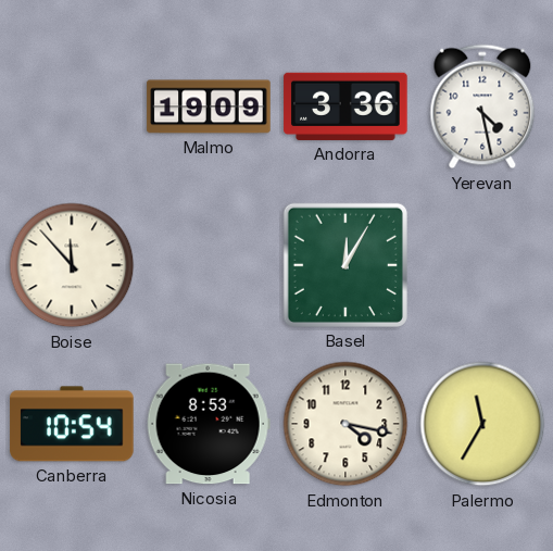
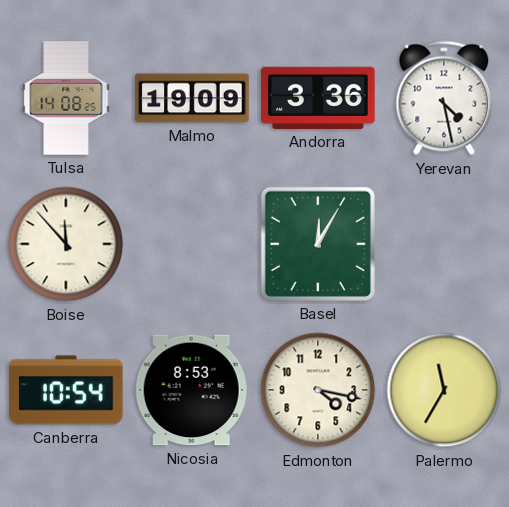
Tulsa: none -> 14:08
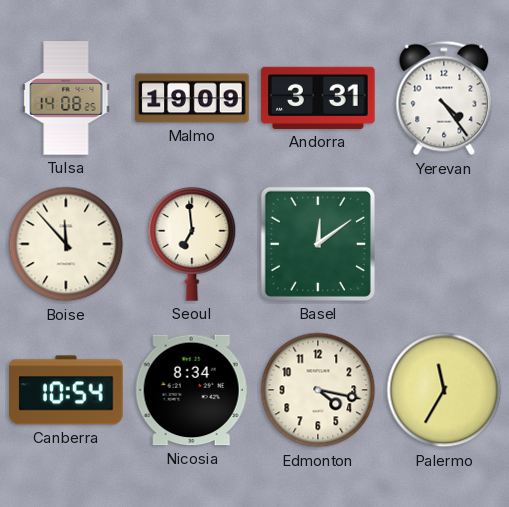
Andorra: 3:36 -> 3:31
Yerevan: 4:28 -> 4:24
Seoul: none -> 6:59
Basel: 12:05 -> 12:09
Nicosia: 8:53 -> 8:34
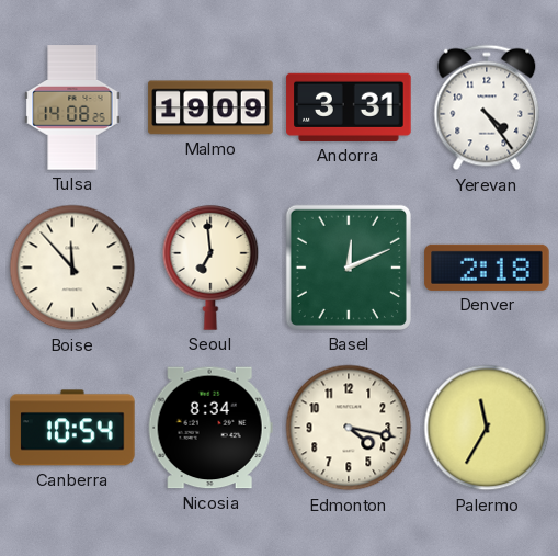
Basel: 12:09 -> 12:11
Denver: none -> 2:18
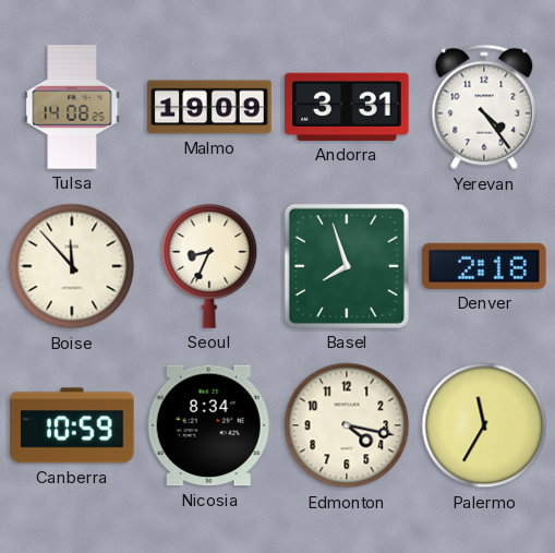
Seoul: 6:59 -> 8:34
Basel: 12:11 -> 7:57
Canberra: 10:54 -> 10:59
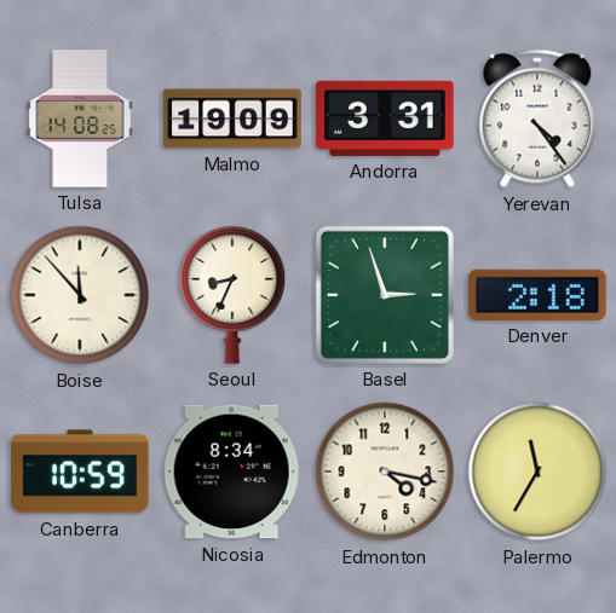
Basel: 7:57 -> 2:57
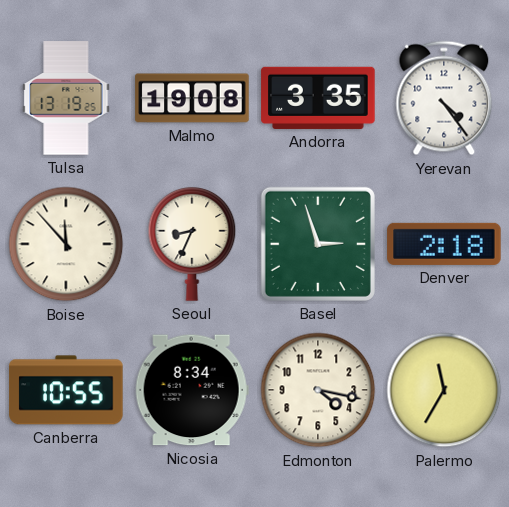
Tulsa: 14:08 -> 13:19
Malmo: 19:09 -> 19:08
Andorra: 3:31 -> 3:35
Canberra: 10:59 -> 10:55
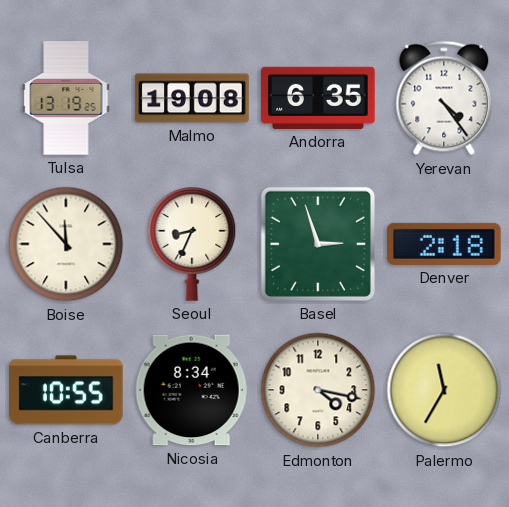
Andorra: 3:35 -> 6:35
